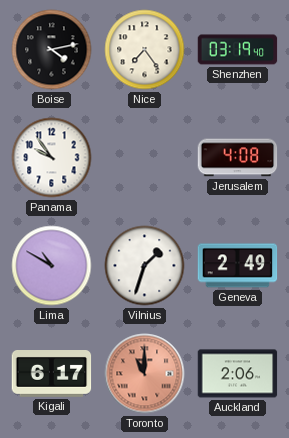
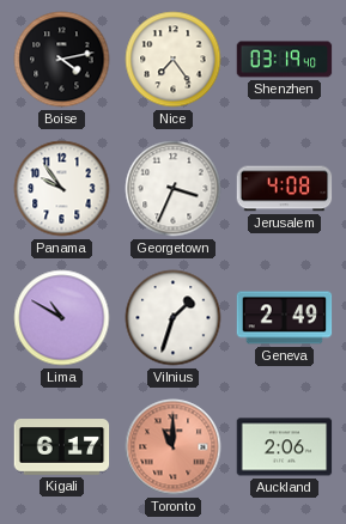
Georgetown: none -> 3:34
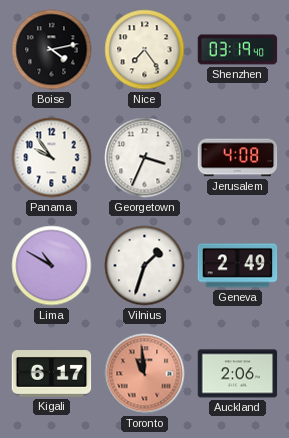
Toronto: 11:00 -> 10:59
